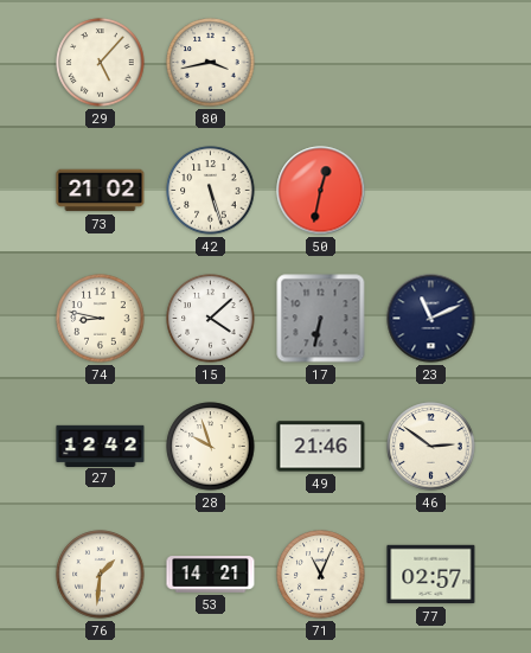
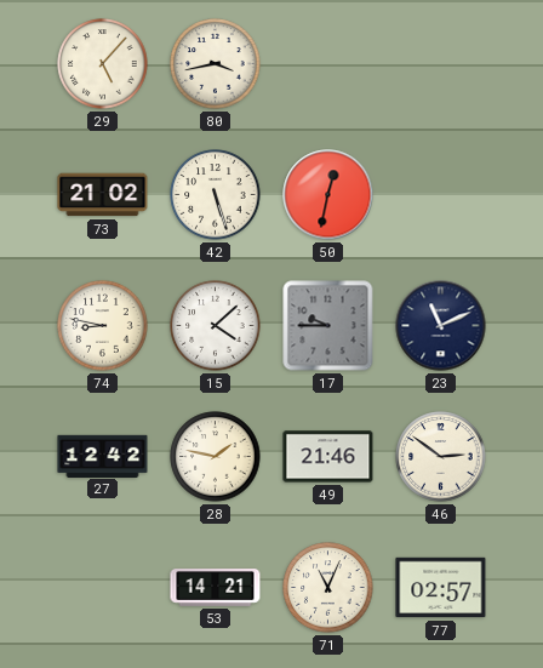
17: 6:32 -> 9:45
28: 9:57 -> 1:47
76: 1:31 -> none
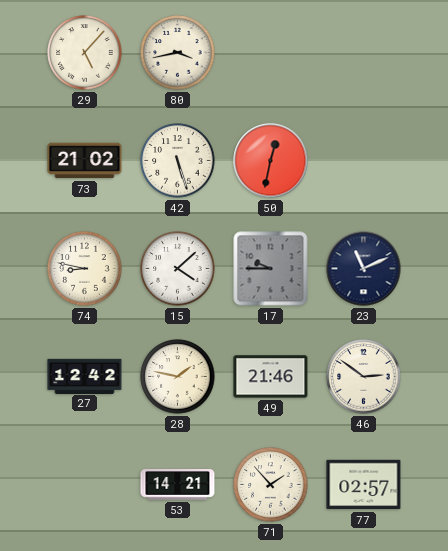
71: 11:04 -> 1:53
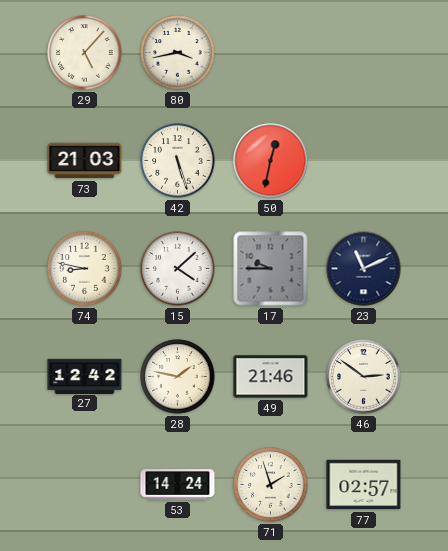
73: 21:02 -> 21:03
53: 14:21 -> 14:24
71: 1:53 -> 1:57
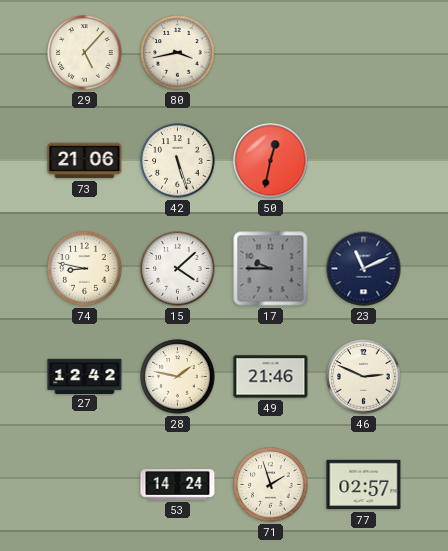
73: 21:03 -> 21:06
46: 2:51 -> 2:49
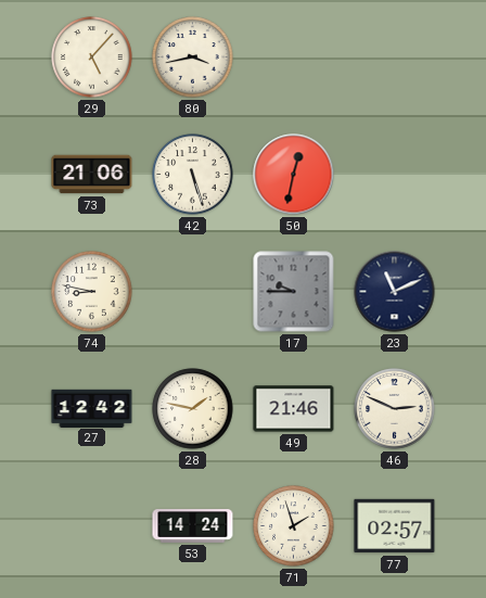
15: 4:08 -> none
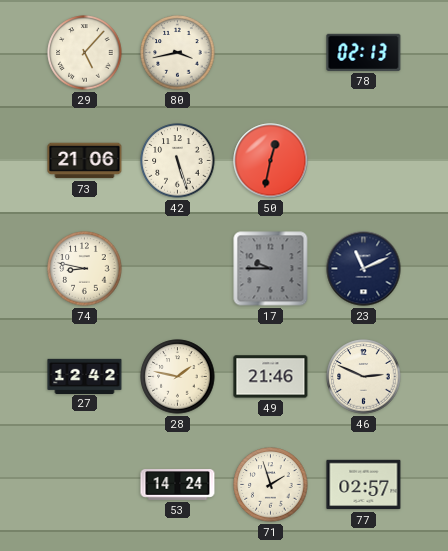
78: none -> 02:13
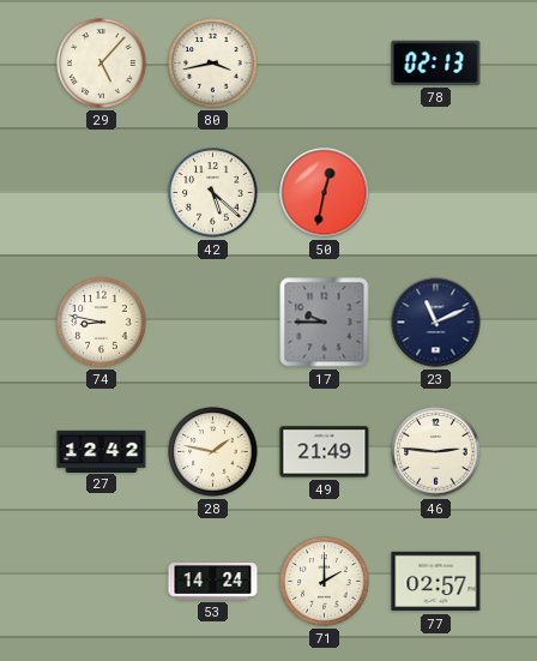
73: 21:06 -> none
42: 5:27 -> 5:22
49: 21:46 -> 21:49
46: 2:49 -> 2:46
71: 1:57 -> 2:00
